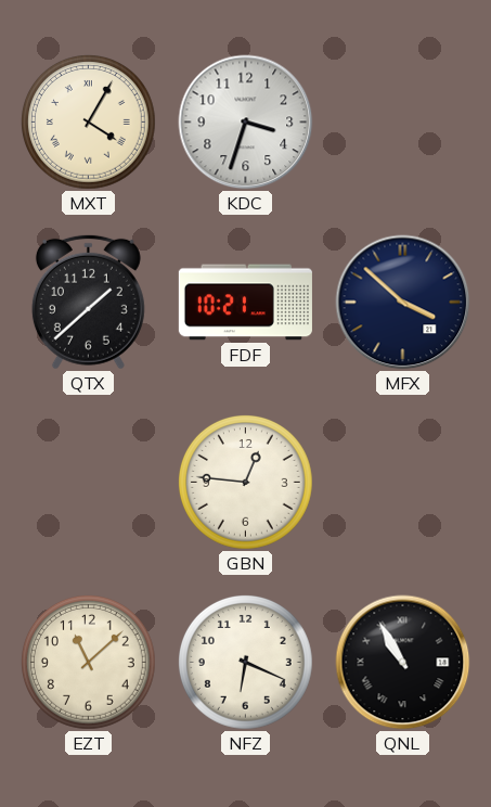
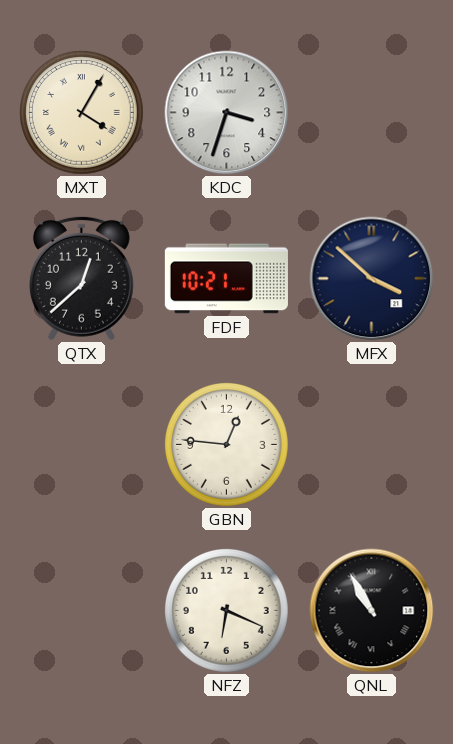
QTX: 1:38 -> 12:38
EZT: 11:08 -> none
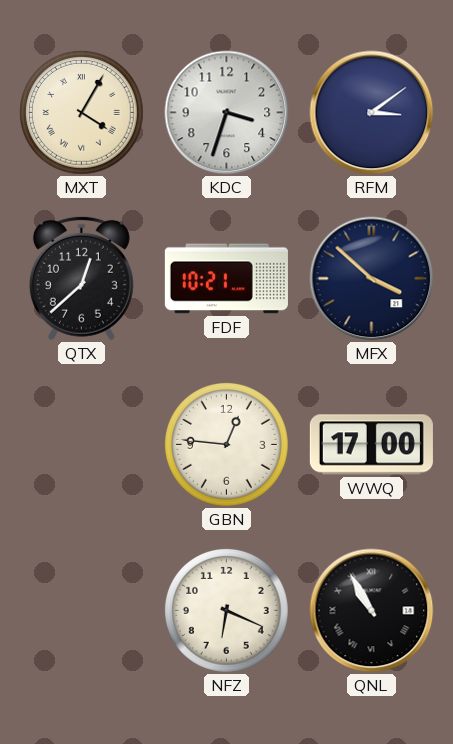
RFM: none -> 3:09
WWQ: none -> 17:00
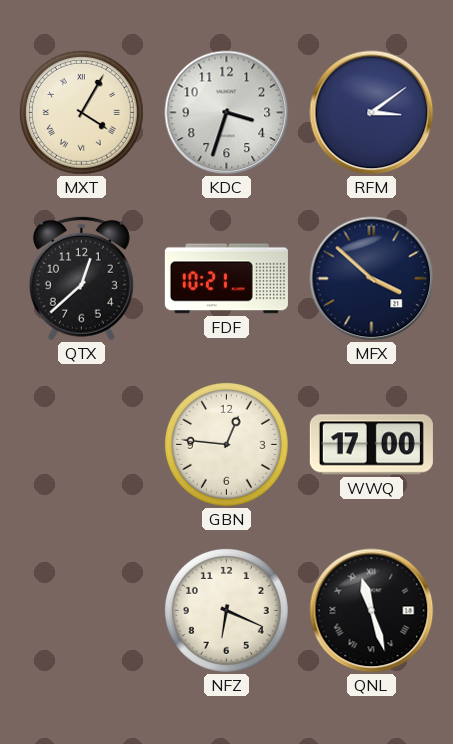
QNL: 10:55 -> 11:27
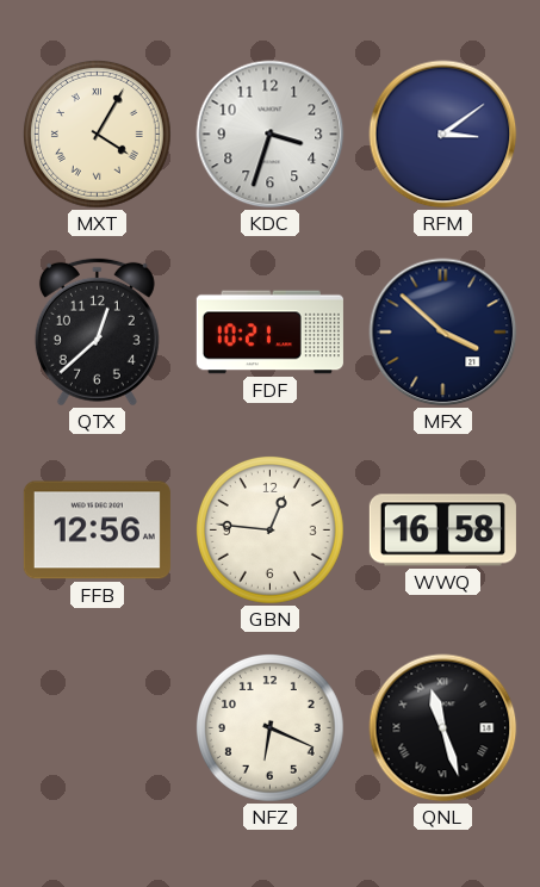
FFB: none -> 12:56
WWQ: 17:00 -> 16:58
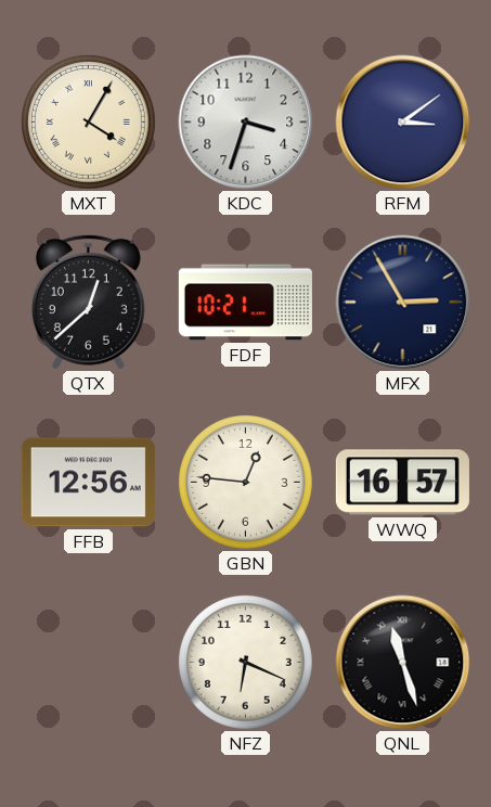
MFX: 3:52 -> 2:55
WWQ: 16:58 -> 16:57
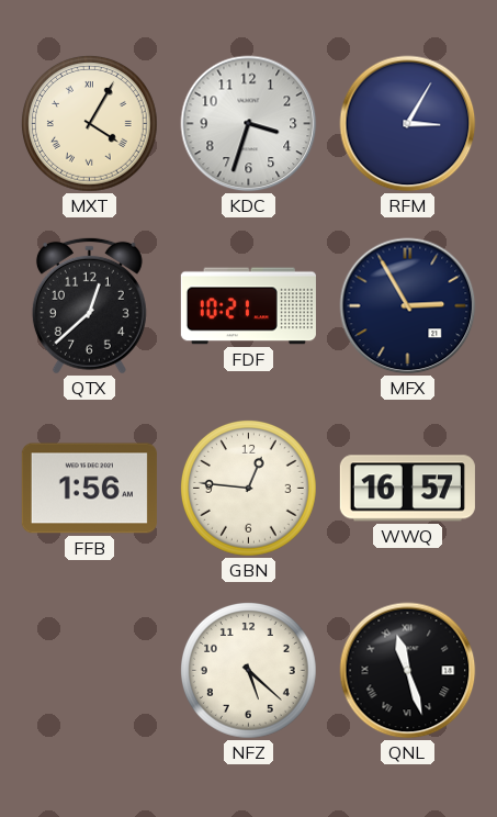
RFM: 3:09 -> 3:05
FFB: 12:56 -> 1:56
NFZ: 6:19 -> 5:22
